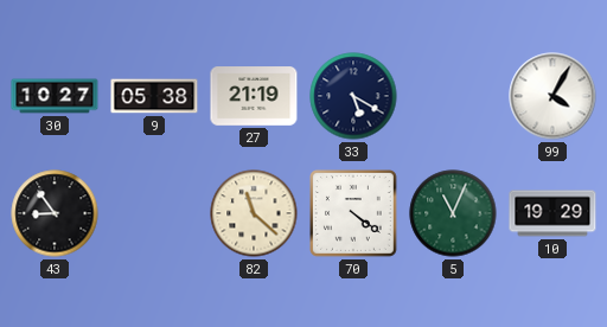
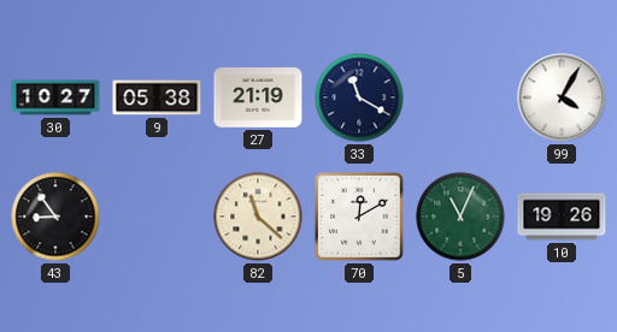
33: 5:20 -> 11:20
70: 4:21 -> 12:10
10: 19:29 -> 19:26
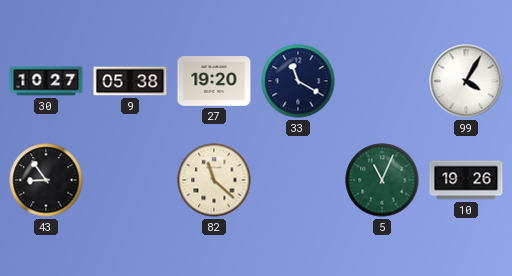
27: 21:19 -> 19:20
70: 12:10 -> none
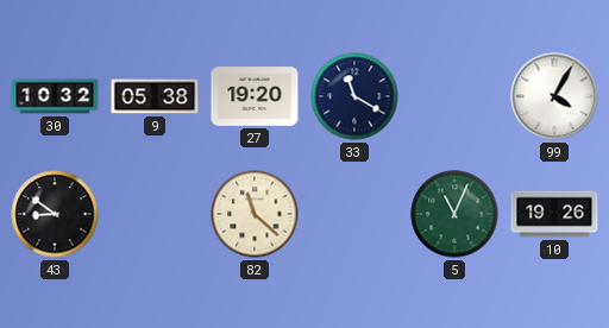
30: 10:27 -> 10:32
43: 8:54 -> 8:51
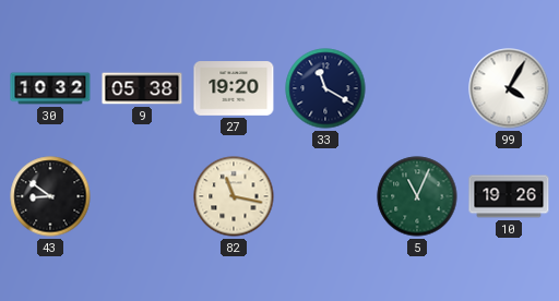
82: 11:22 -> 11:17
